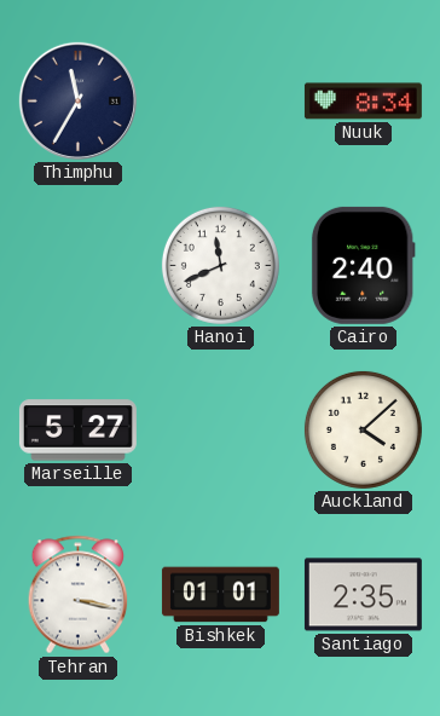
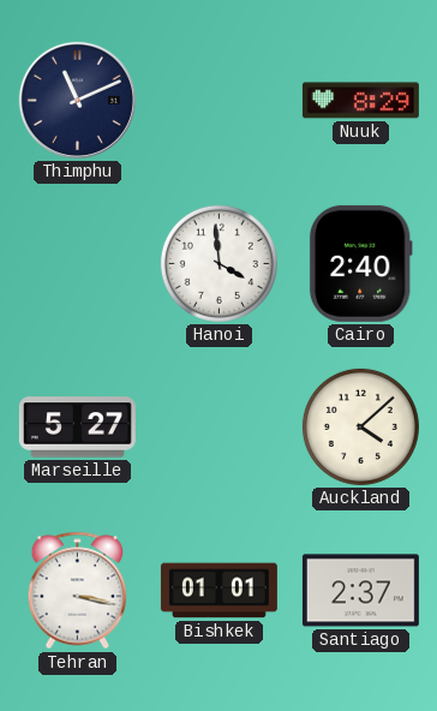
Thimphu: 11:35 -> 11:11
Nuuk: 8:34 -> 8:29
Hanoi: 11:41 -> 3:59
Santiago: 2:35 -> 2:37
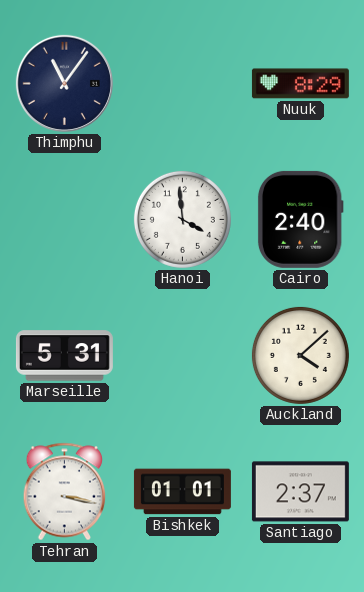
Thimphu: 11:11 -> 11:06
Marseille: 5:27 -> 5:31
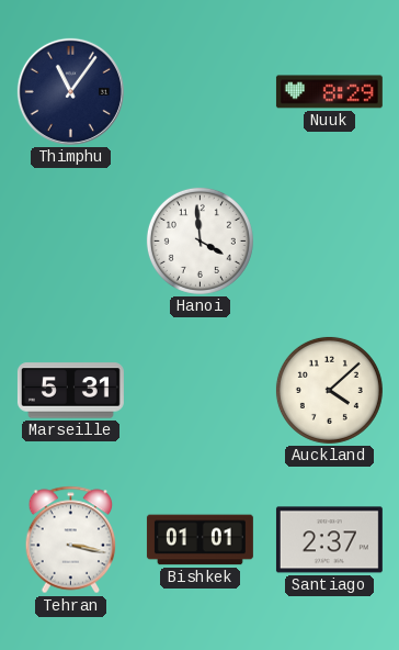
Cairo: 2:40 -> none
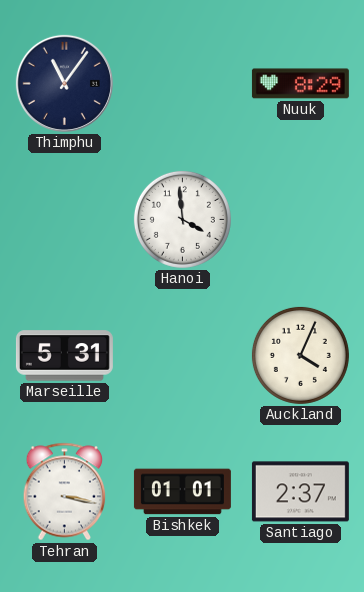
Auckland: 4:08 -> 4:04
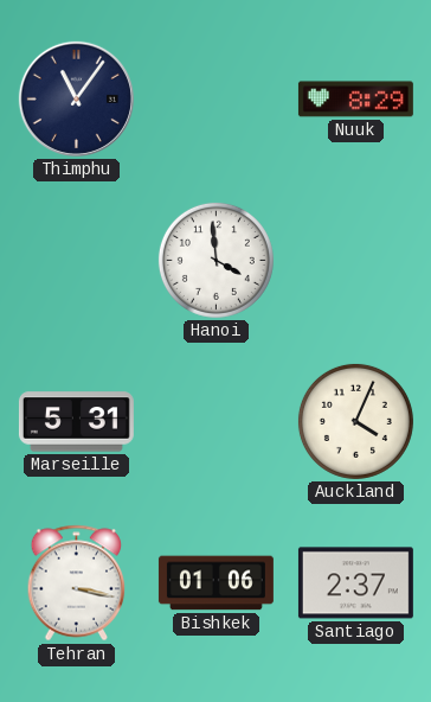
Bishkek: 01:01 -> 01:06
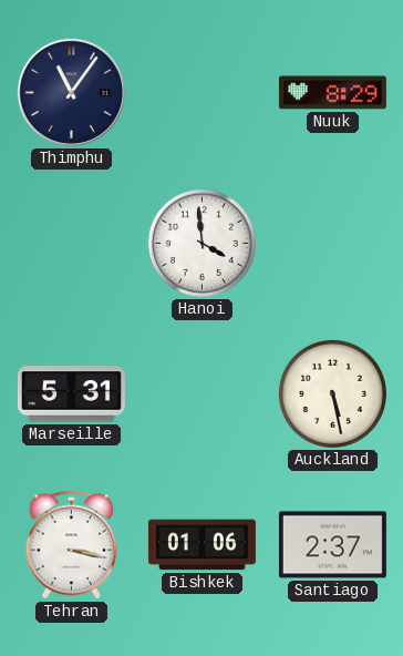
Auckland: 4:04 -> 5:28
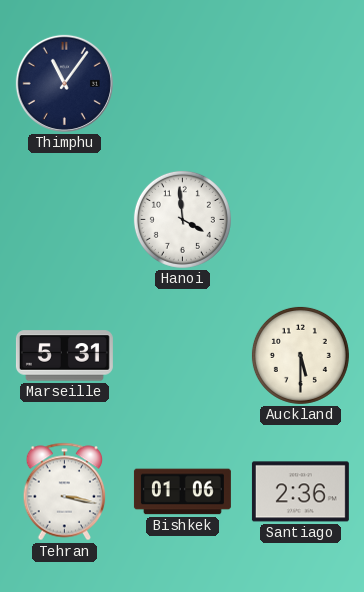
Nuuk: 8:29 -> none
Auckland: 5:28 -> 5:30
Santiago: 2:37 -> 2:36
